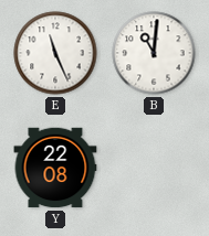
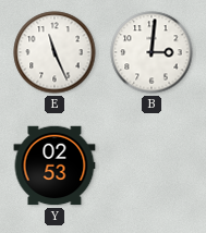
B: 11:01 -> 3:01
Y: 22:08 -> 02:53
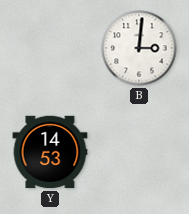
E: 11:26 -> none
Y: 02:53 -> 14:53
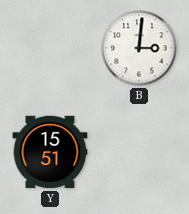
Y: 14:53 -> 15:51
